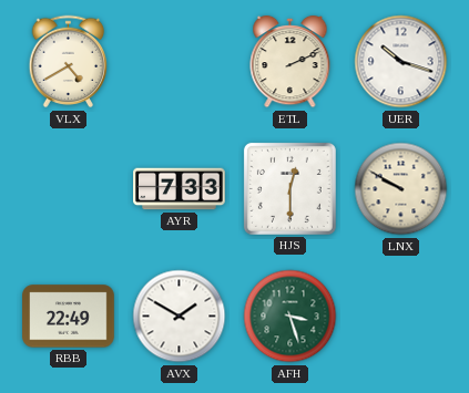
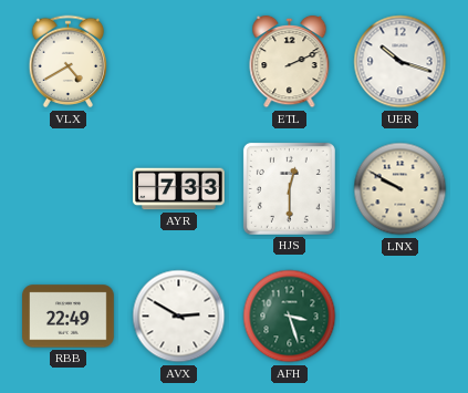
AVX: 1:50 -> 2:50
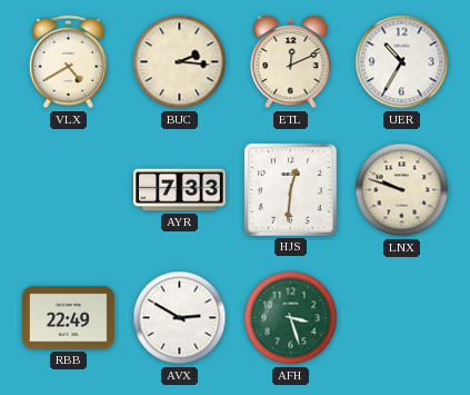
BUC: none -> 2:16
ETL: 2:11 -> 12:11
UER: 10:18 -> 10:35
HJS: 12:30 -> 12:31
LNX: 9:50 -> 9:48
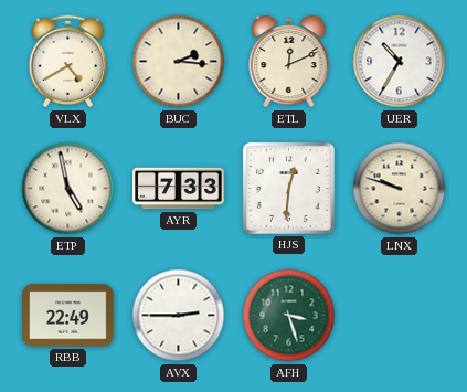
ETP: none -> 4:58
AVX: 2:50 -> 2:45
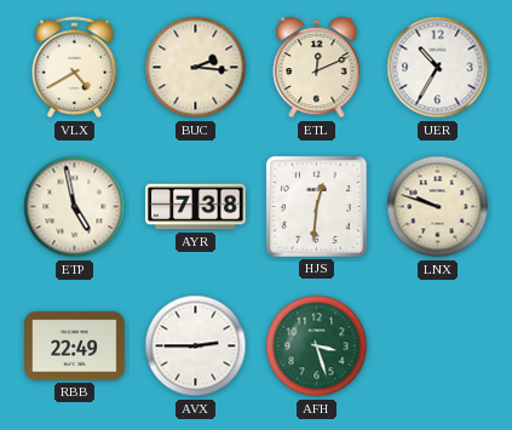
AYR: 7:33 -> 7:38
